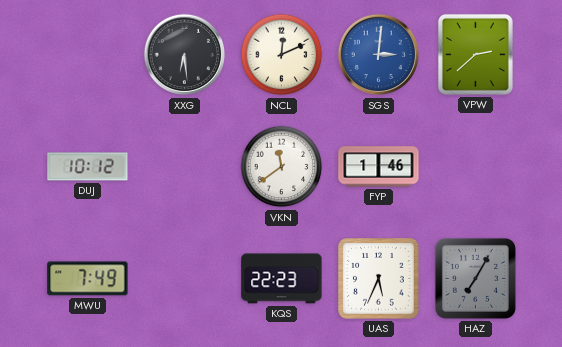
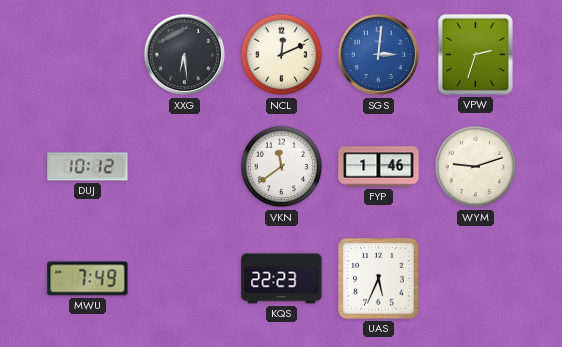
VPW: 2:38 -> 2:33
WYM: none -> 9:12
HAZ: 7:05 -> none
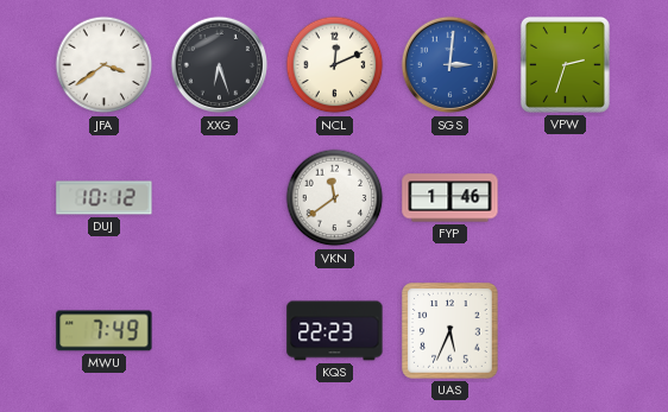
JFA: none -> 3:39
XXG: 6:29 -> 6:27
WYM: 9:12 -> none
